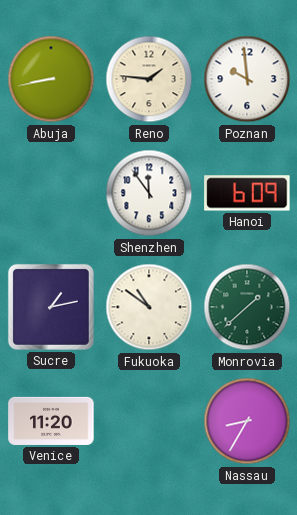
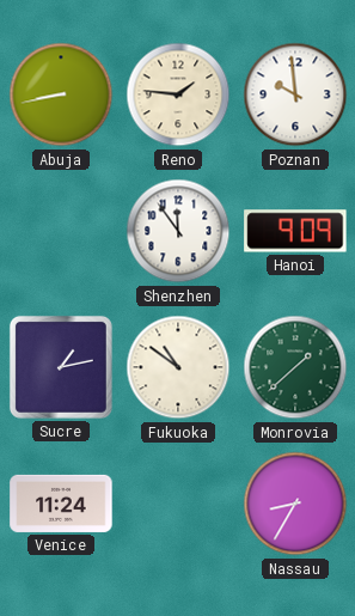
Hanoi: 6:09 -> 9:09
Venice: 11:20 -> 11:24
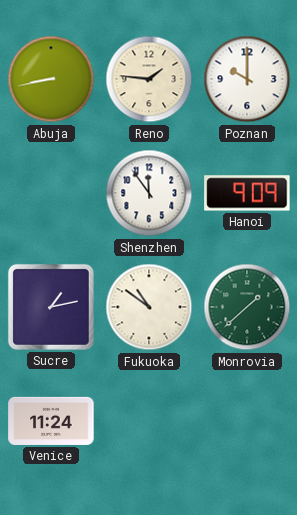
Poznan: 9:59 -> 10:00
Nassau: 8:35 -> none
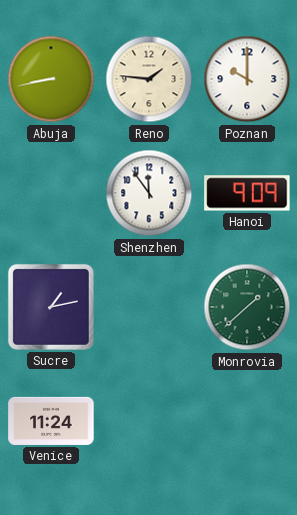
Fukuoka: 10:51 -> none
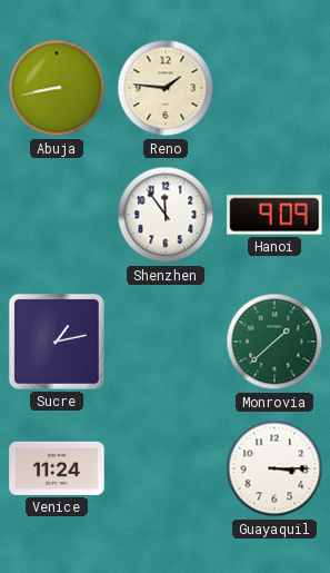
Poznan: 10:00 -> none
Guayaquil: none -> 3:15
